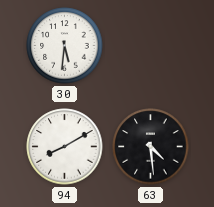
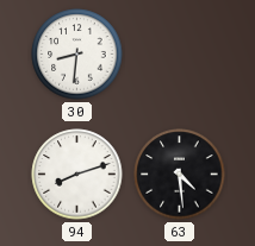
30: 5:31 -> 8:31
94: 8:10 -> 8:12
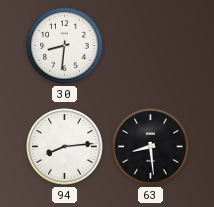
94: 8:12 -> 8:14
63: 4:29 -> 8:29
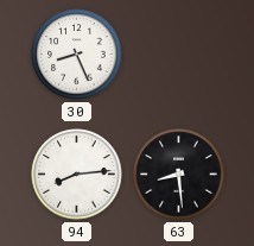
30: 8:31 -> 8:26
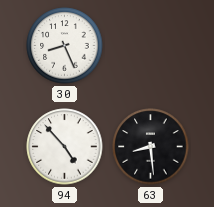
94: 8:14 -> 4:53
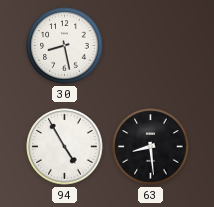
30: 8:26 -> 8:28
94: 4:53 -> 4:55
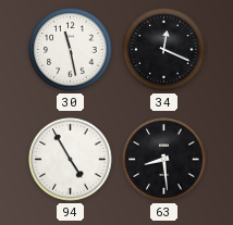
30: 8:28 -> 11:28
34: none -> 12:19
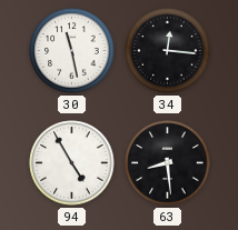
34: 12:19 -> 12:16
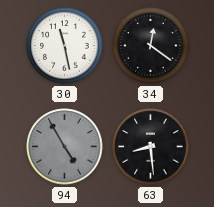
34: 12:16 -> 12:21
94 dial: white -> grey
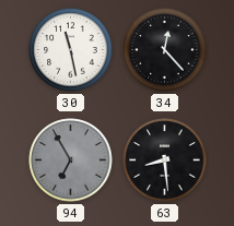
34: 12:21 -> 12:23
94: 4:55 -> 6:55
